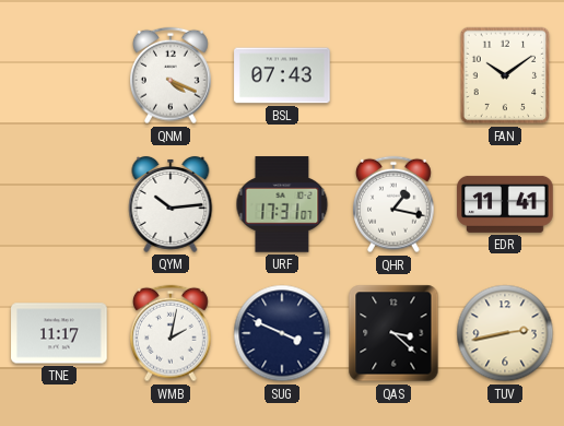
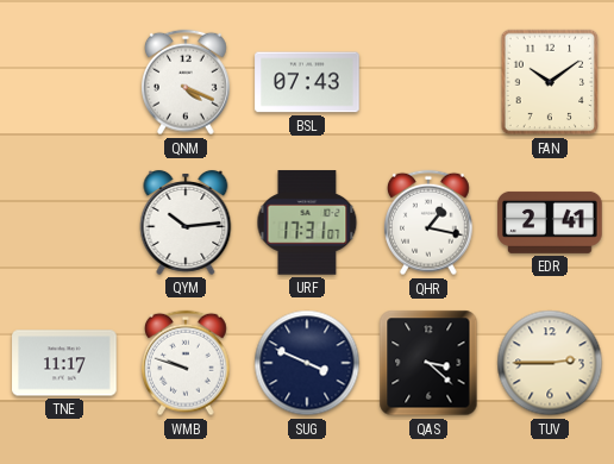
EDR: 11:41 -> 2:41
WMB: 2:02 -> 9:48
TUV: 2:43 -> 2:45
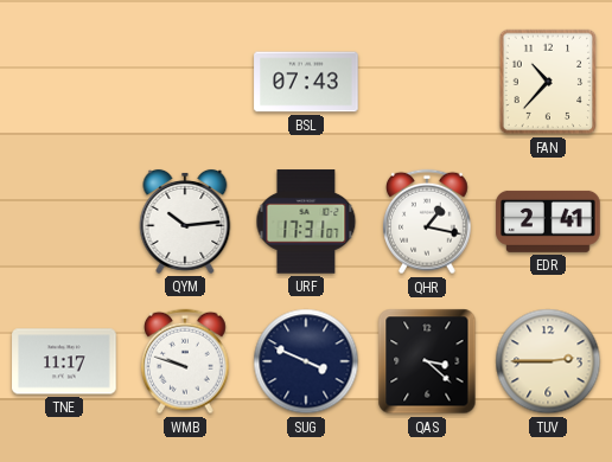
QNM: 4:19 -> none
FAN: 10:09 -> 10:37
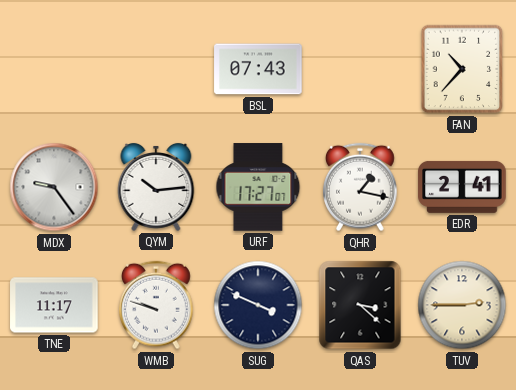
MDX: none -> 9:24
URF: 17:31 -> 17:27
